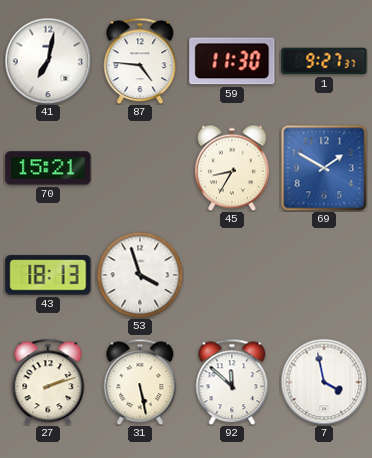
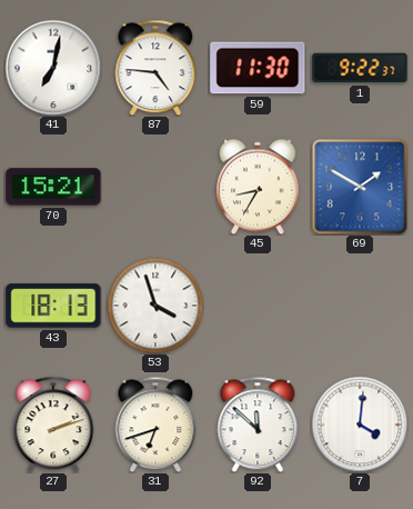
1: 9:27 -> 9:22
31: 5:28 -> 6:42
7: 3:58 -> 4:01
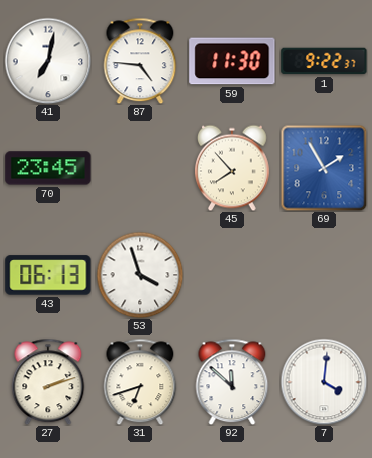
70: 15:21 -> 23:45
45: 8:35 -> 7:53
69: 1:50 -> 1:55
43: 18:13 -> 06:13
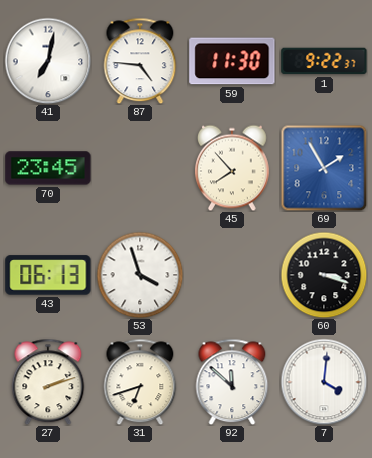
60: none -> 3:18
